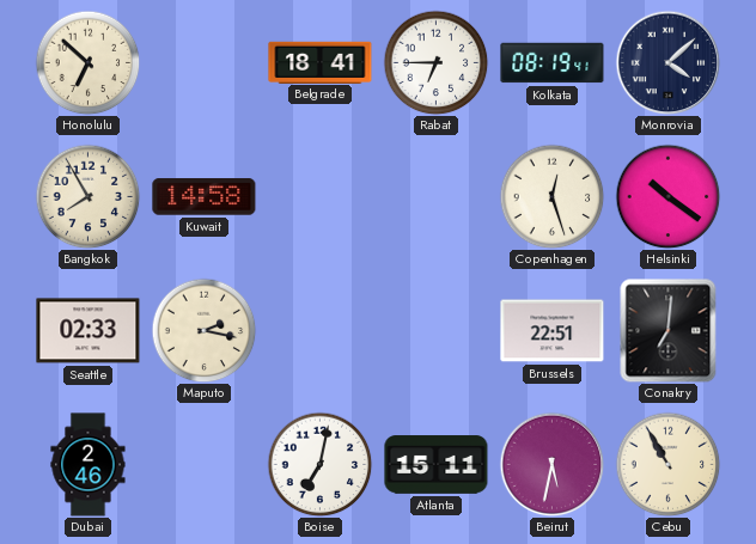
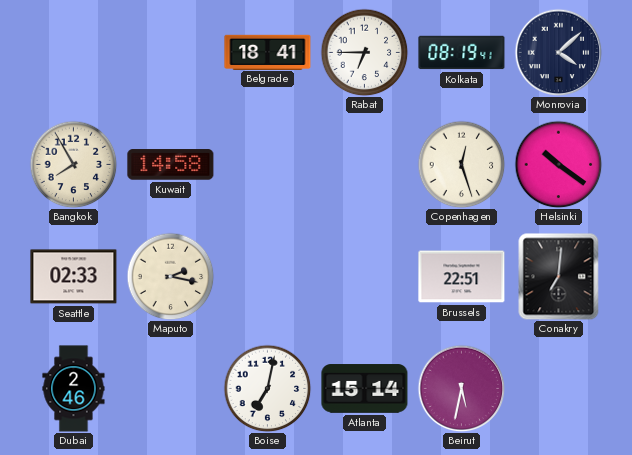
Honolulu: 6:52 -> none
Atlanta: 15:11 -> 15:14
Cebu: 10:55 -> none
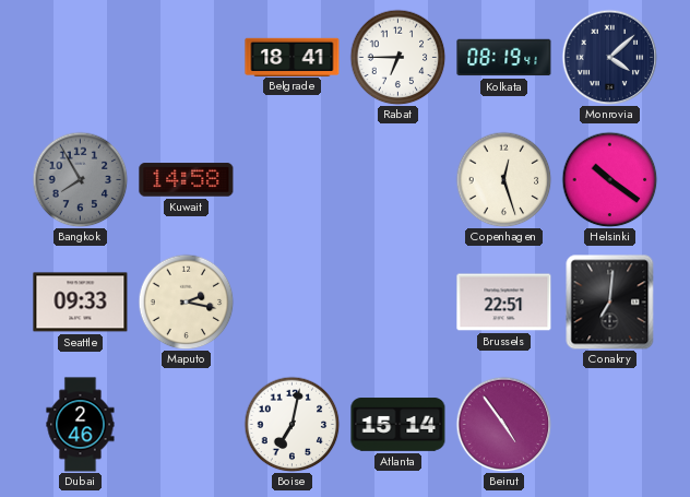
Bangkok dial: cream -> grey
Seattle: 02:33 -> 09:33
Beirut: 5:32 -> 4:54
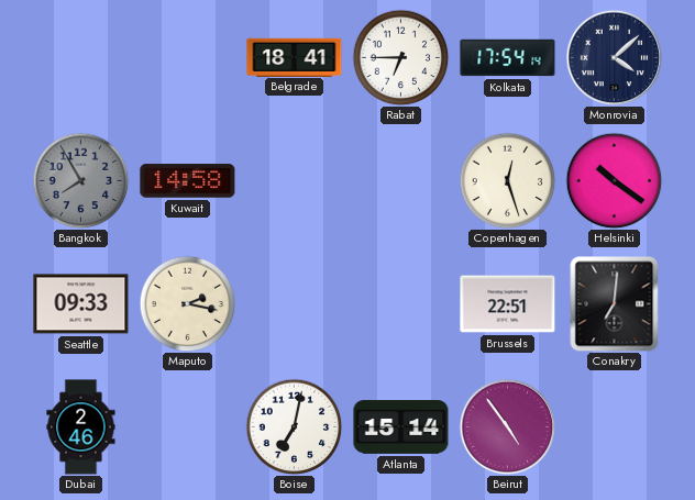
Kolkata: 08:19 -> 17:54
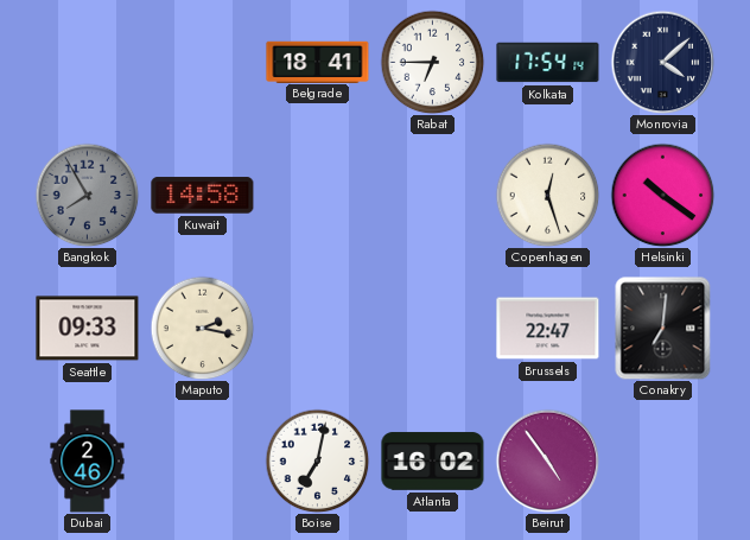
Brussels: 22:51 -> 22:47
Atlanta: 15:14 -> 16:02
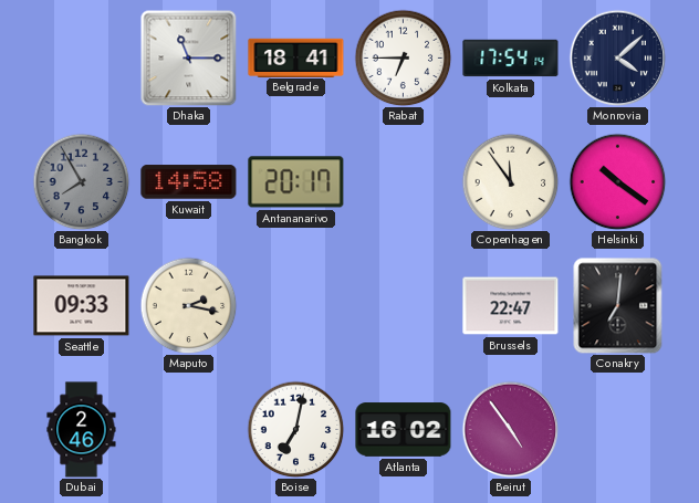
Dhaka: none -> 11:15
Antananarivo: none -> 20:17
Copenhagen: 12:27 -> 11:54
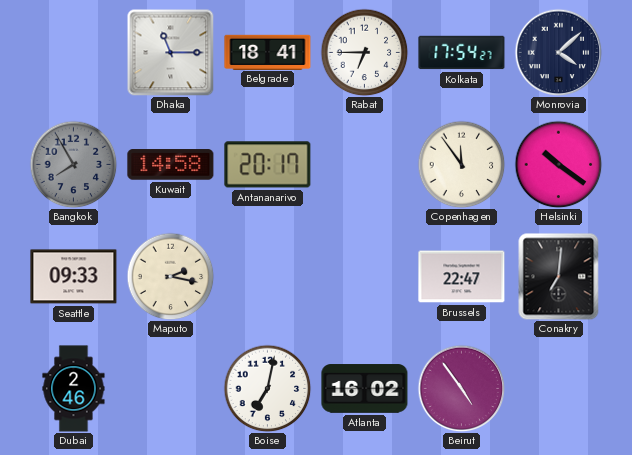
Kolkata: 17:54:14 -> 17:54:27
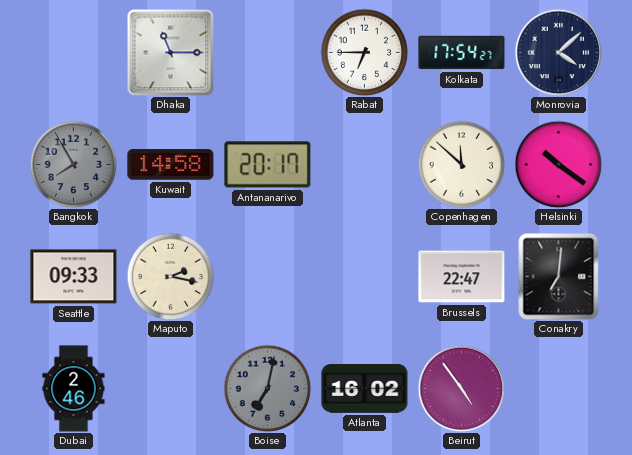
Belgrade: 18:41 -> none
Copenhagen: 11:54 -> 11:52
Boise dial: white -> grey
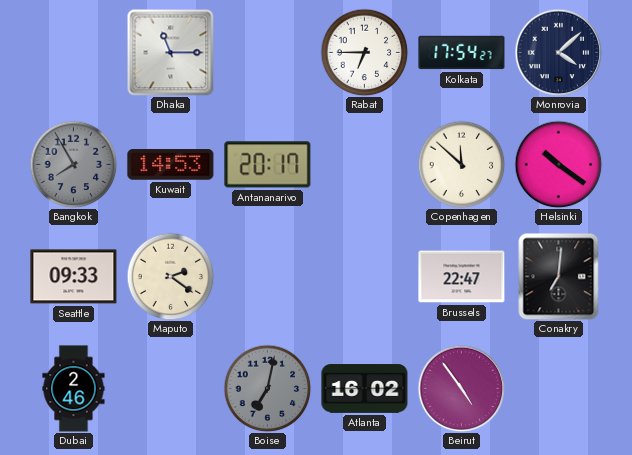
Kuwait: 14:58 -> 14:53
Maputo: 2:17 -> 2:21
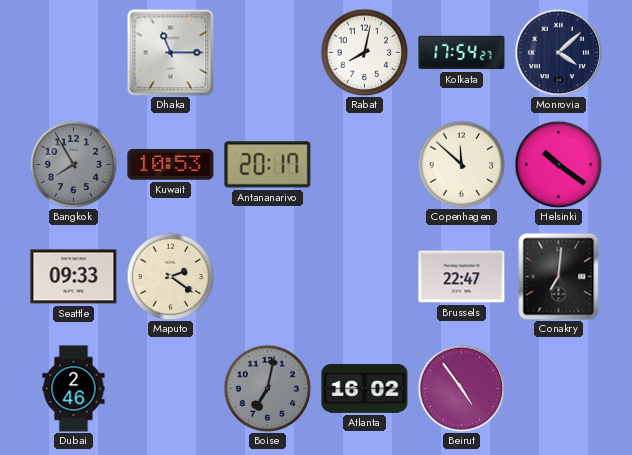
Rabat: 6:45 -> 8:02
Kuwait: 14:53 -> 10:53
